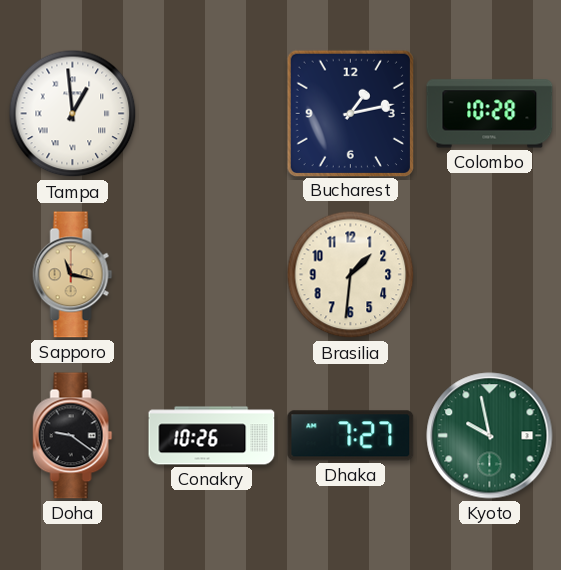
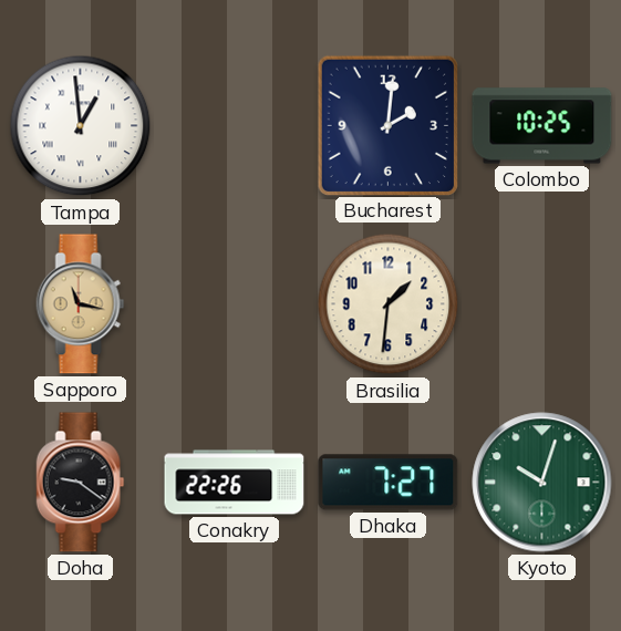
Bucharest: 1:13 -> 2:01
Colombo: 10:28 -> 10:25
Conakry: 10:26 -> 22:26
Kyoto: 9:58 -> 10:03
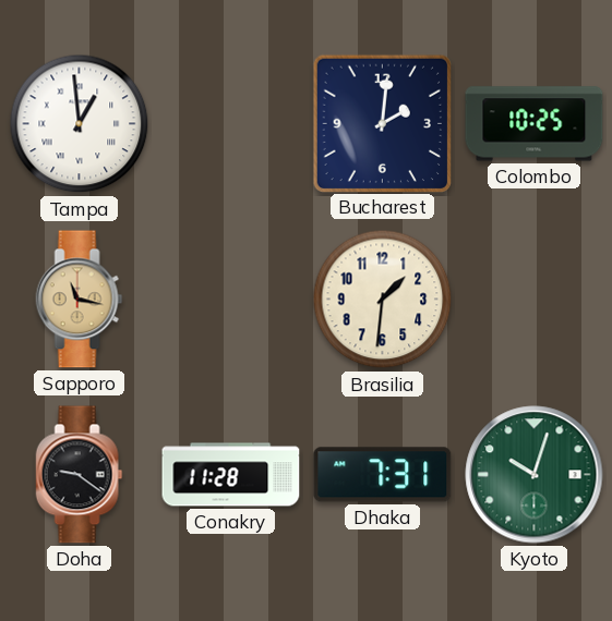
Conakry: 22:26 -> 11:28
Dhaka: 7:27 -> 7:31
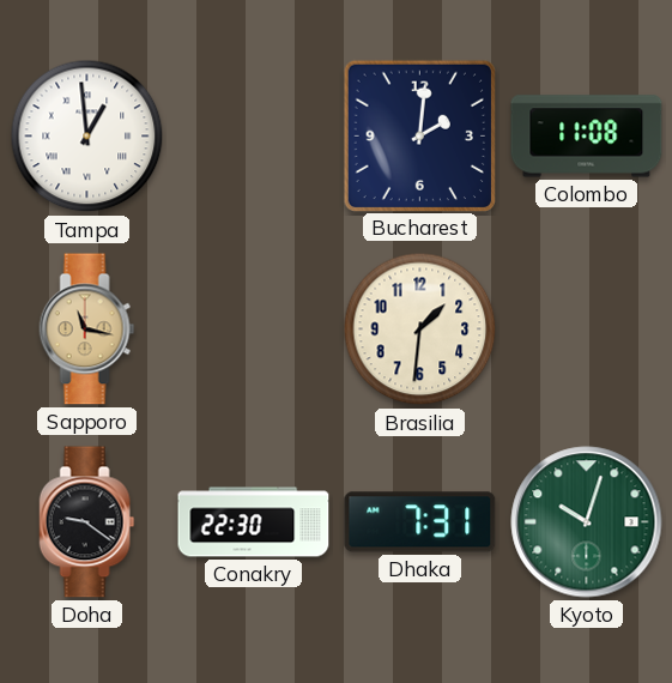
Colombo: 10:25 -> 11:08
Conakry: 11:28 -> 22:30
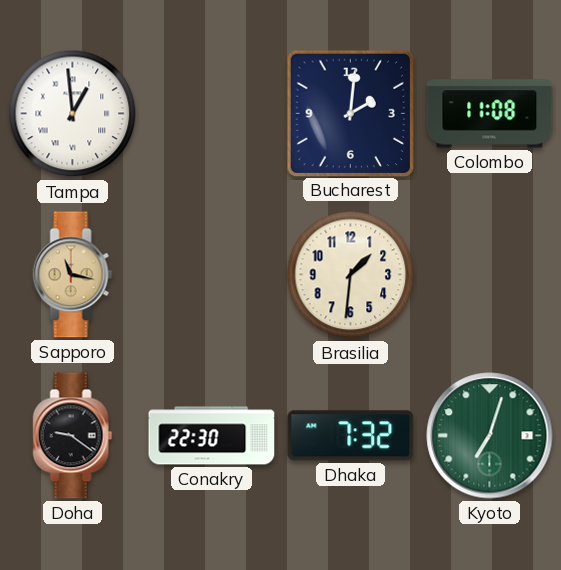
Dhaka: 7:31 -> 7:32
Kyoto: 10:03 -> 7:03
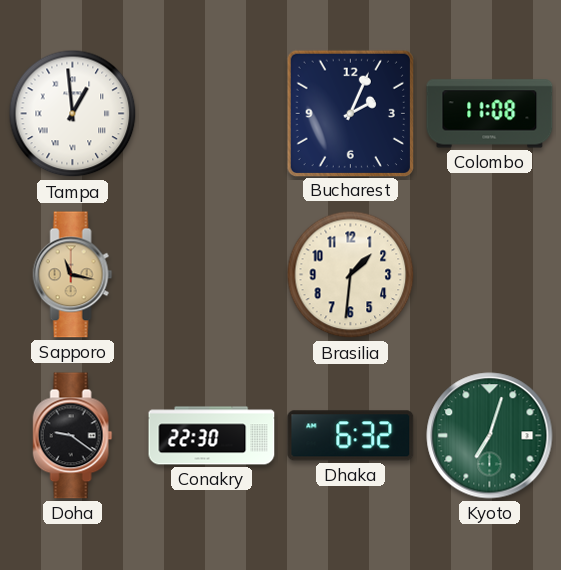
Bucharest: 2:01 -> 2:04
Dhaka: 7:32 -> 6:32
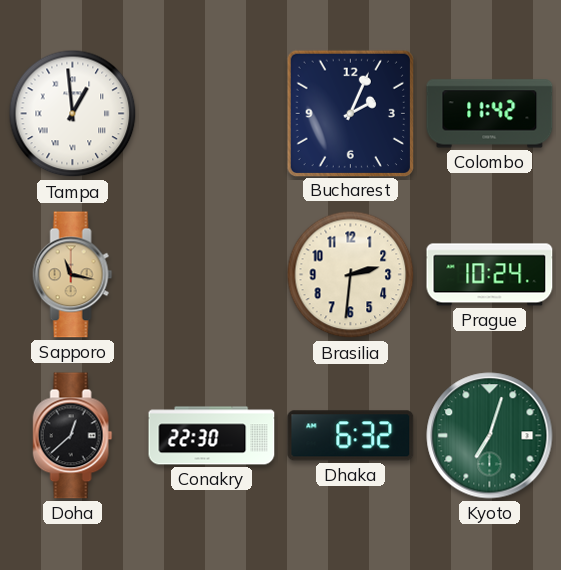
Colombo: 11:08 -> 11:42
Brasilia: 1:31 -> 2:31
Prague: none -> 10:24
Doha: 9:21 -> 12:38
